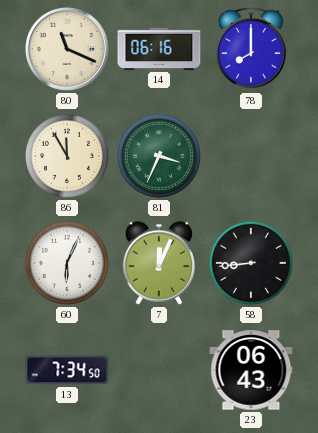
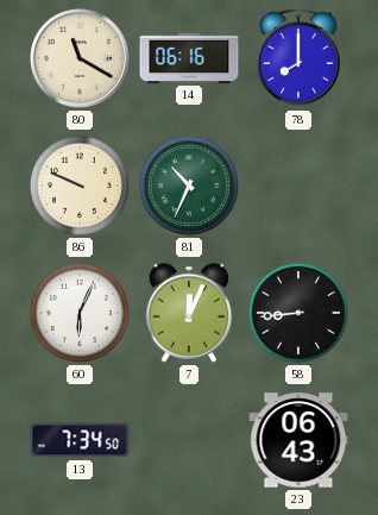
80: 11:19 -> 11:20
86: 11:55 -> 9:49
81: 3:34 -> 10:34
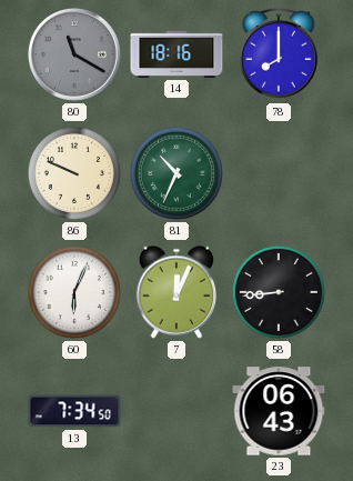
80 dial: cream -> grey
14: 06:16 -> 18:16
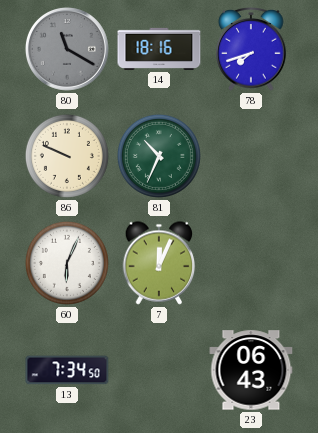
78: 8:00 -> 7:42
58: 8:44 -> none
